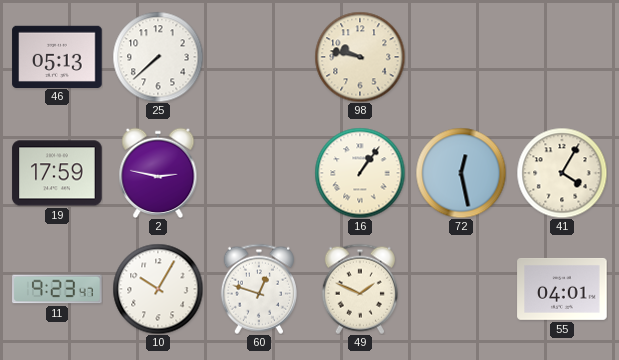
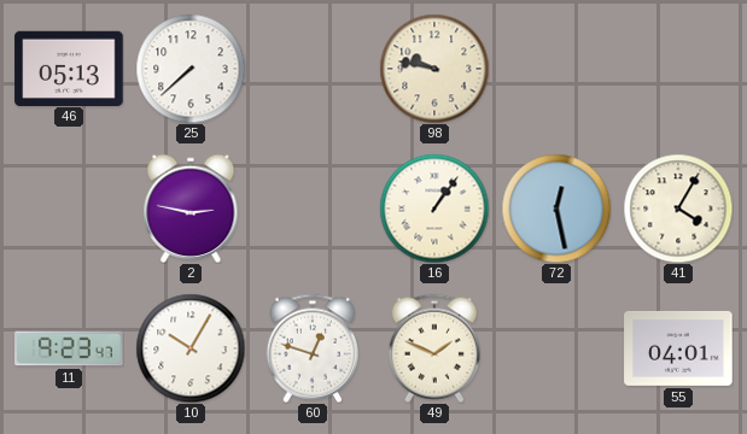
19: 17:59 -> none
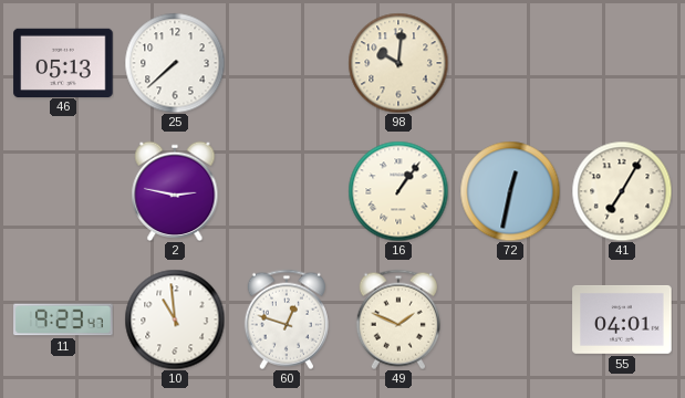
98: 9:47 -> 10:01
72: 12:28 -> 12:32
41: 4:05 -> 7:05
10: 10:05 -> 10:59
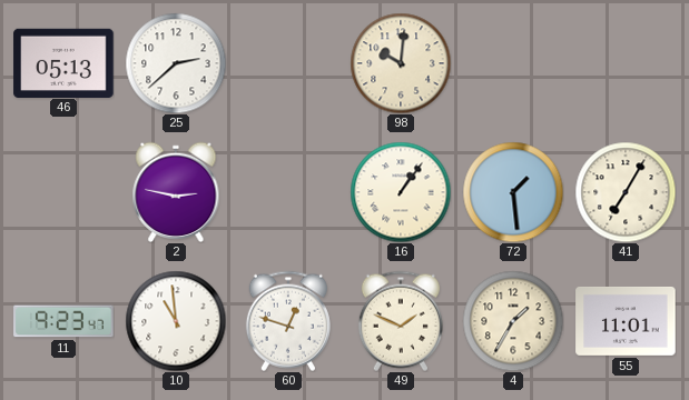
25: 7:38 -> 2:38
72: 12:32 -> 1:29
4: none -> 1:35
55: 04:01 -> 11:01
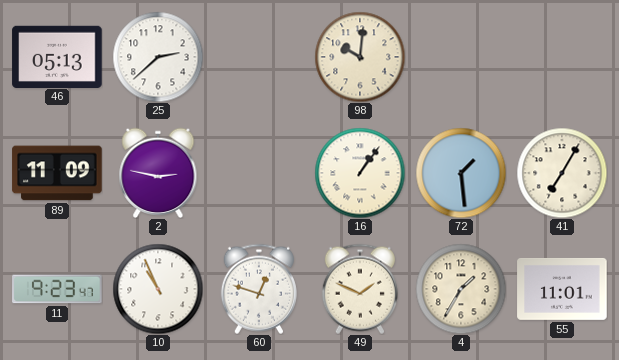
89: none -> 11:09
10: 10:59 -> 10:56
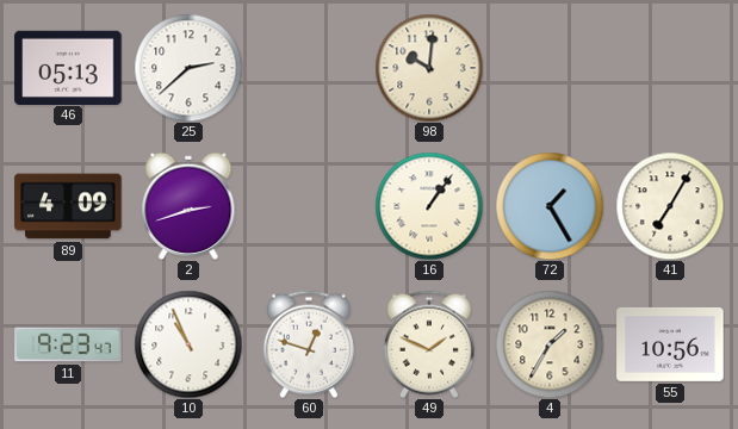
89: 11:09 -> 4:09
2: 2:47 -> 2:42
72: 1:29 -> 1:25
55: 11:01 -> 10:56
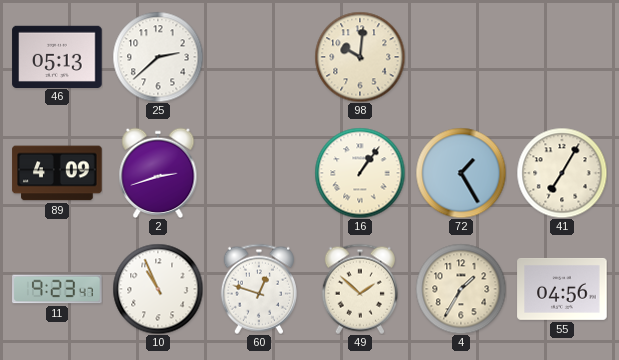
49: 1:49 -> 1:52
55: 10:56 -> 04:56
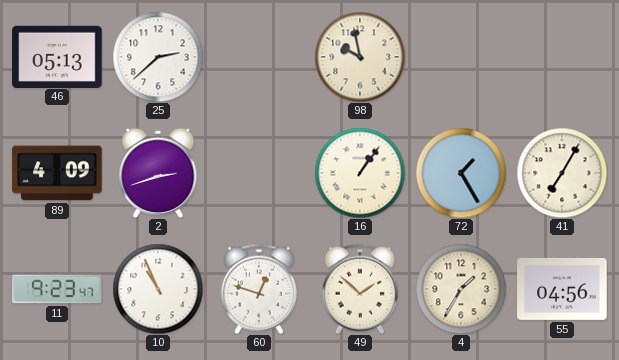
98: 10:01 -> 9:58
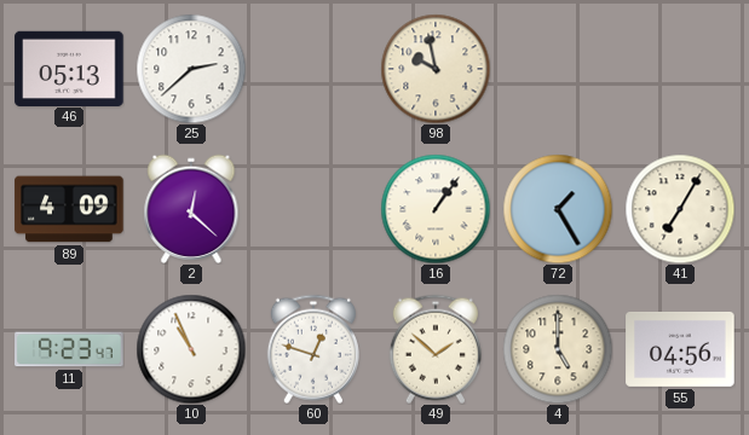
2: 2:42 -> 12:22
4: 1:35 -> 5:00
